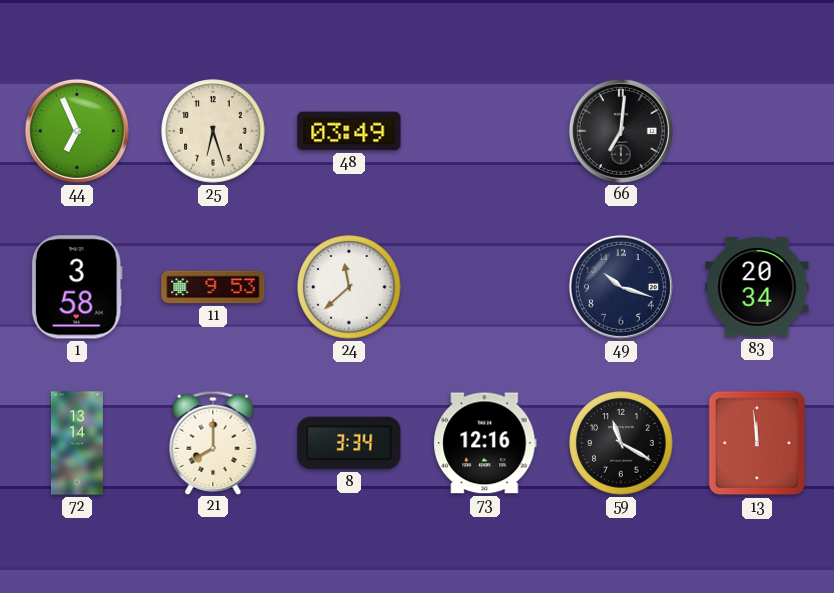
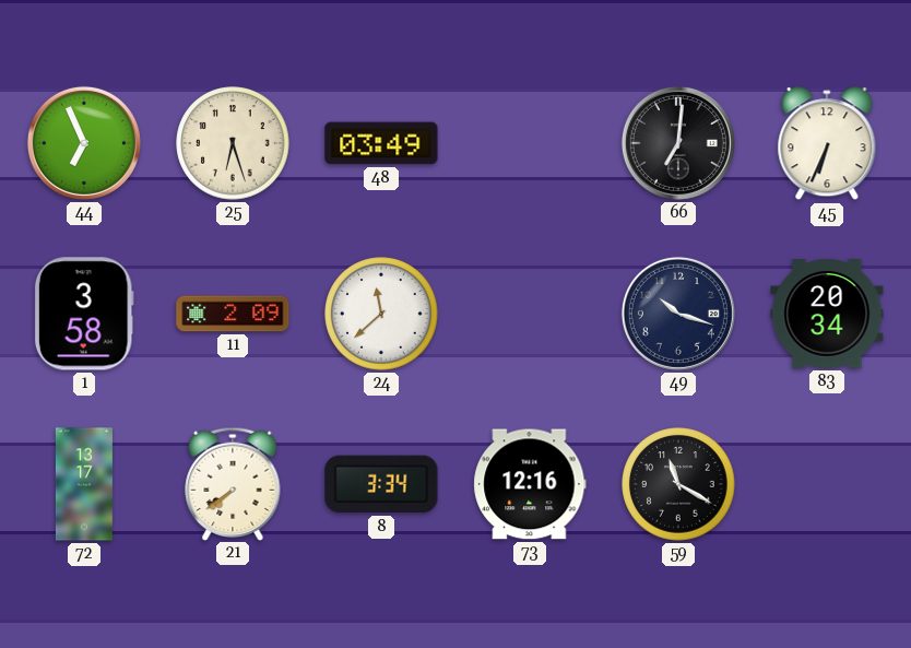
45: none -> 6:34
11: 9:53 -> 2:09
72: 13:14 -> 13:17
21: 8:00 -> 7:39
13: 11:59 -> none
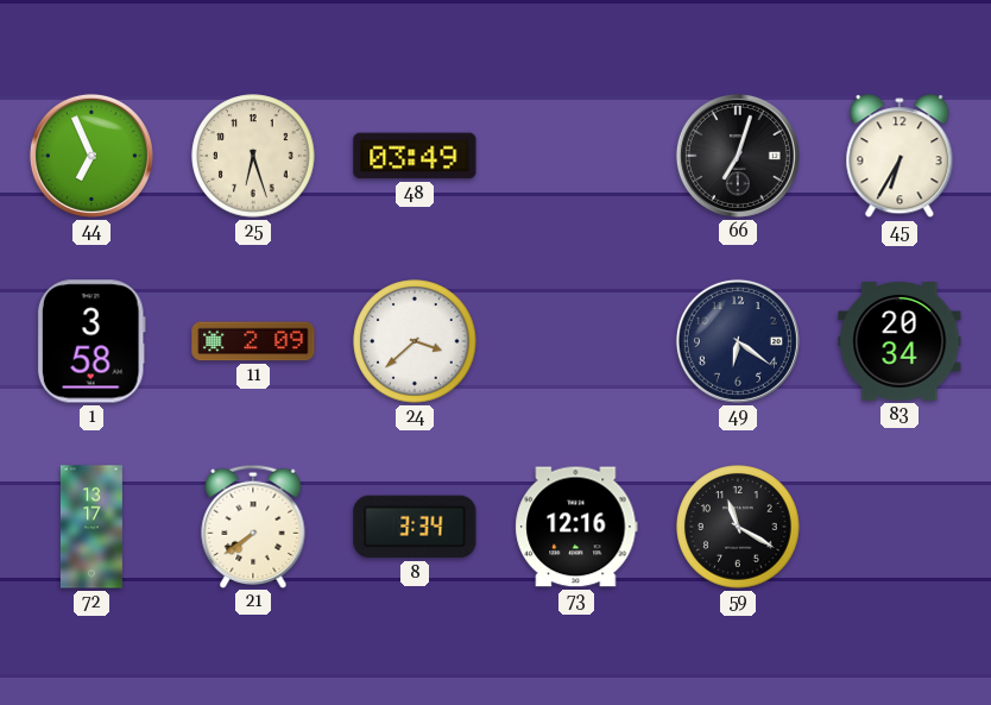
66: 7:01 -> 7:03
45: 6:34 -> 6:35
24: 11:38 -> 3:38
49: 10:18 -> 6:21
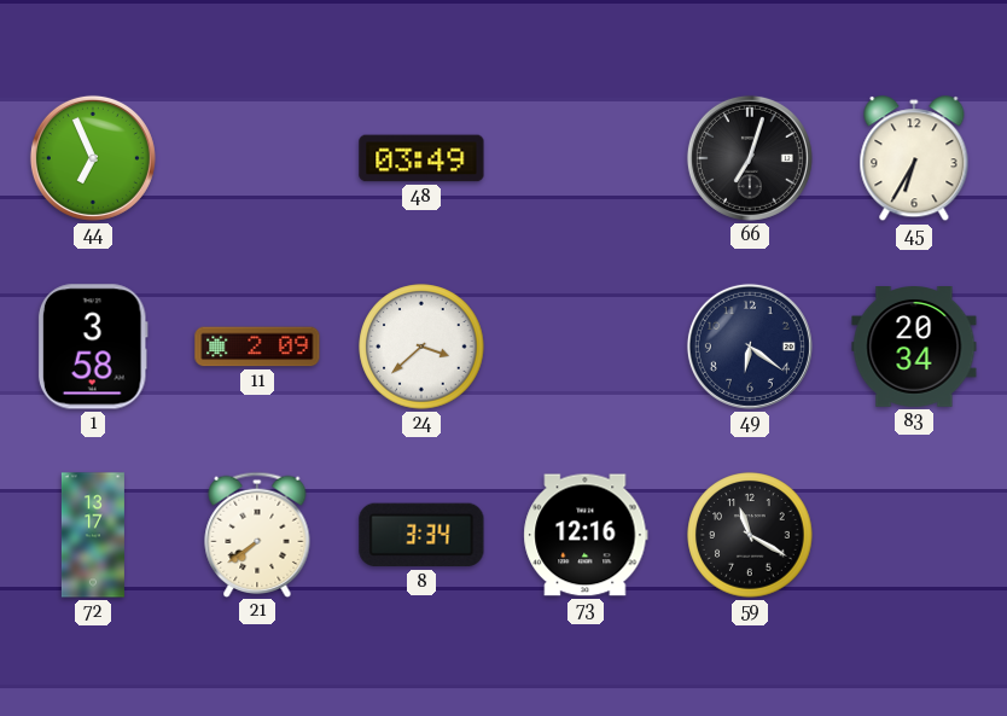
25: 6:27 -> none
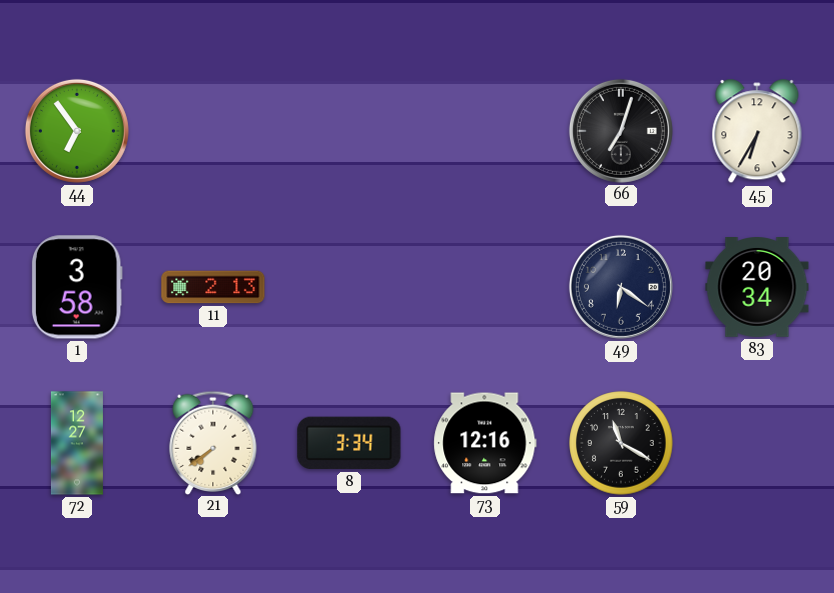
44: 6:56 -> 6:54
48: 03:49 -> none
11: 2:09 -> 2:13
24: 3:38 -> none
72: 13:17 -> 12:27
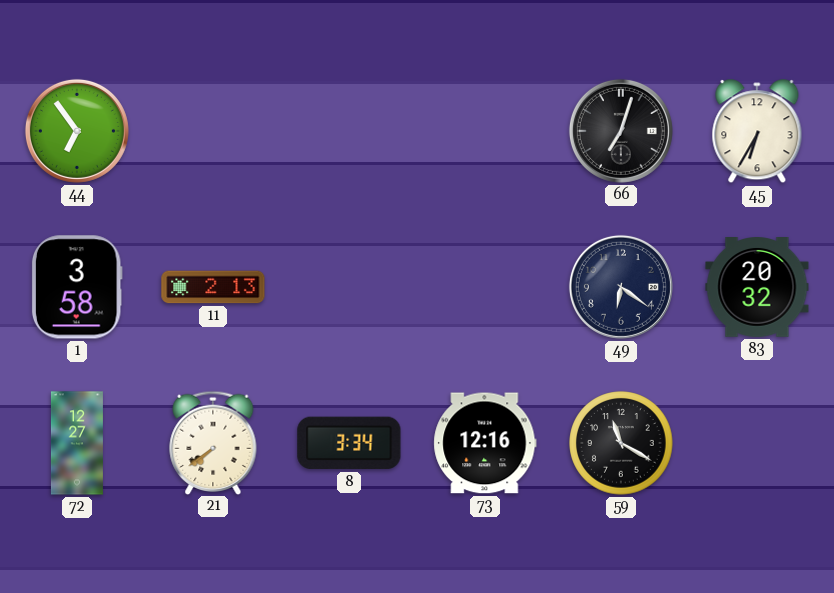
83: 20:34 -> 20:32
